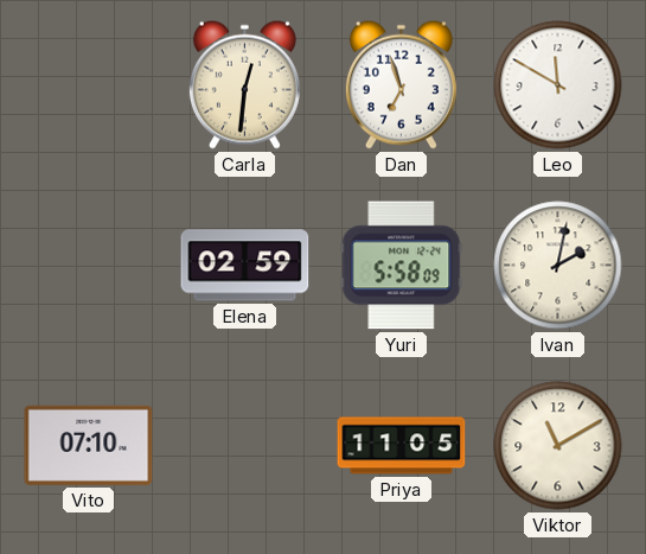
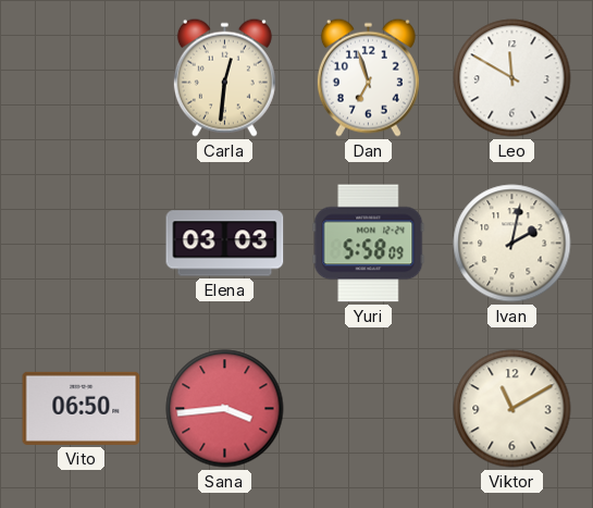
Elena: 02:59 -> 03:03
Vito: 07:10 -> 06:50
Sana: none -> 3:44
Priya: 11:05 -> none
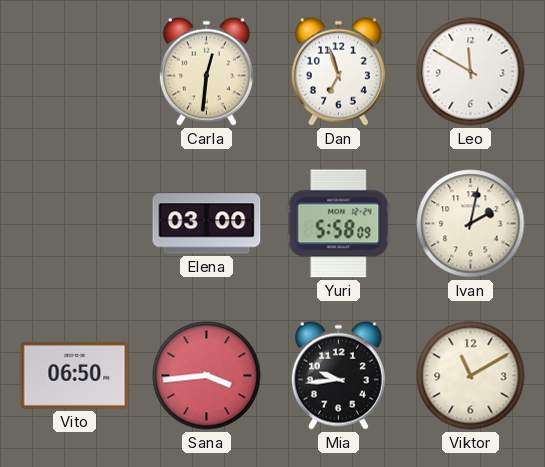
Elena: 03:03 -> 03:00
Mia: none -> 9:44
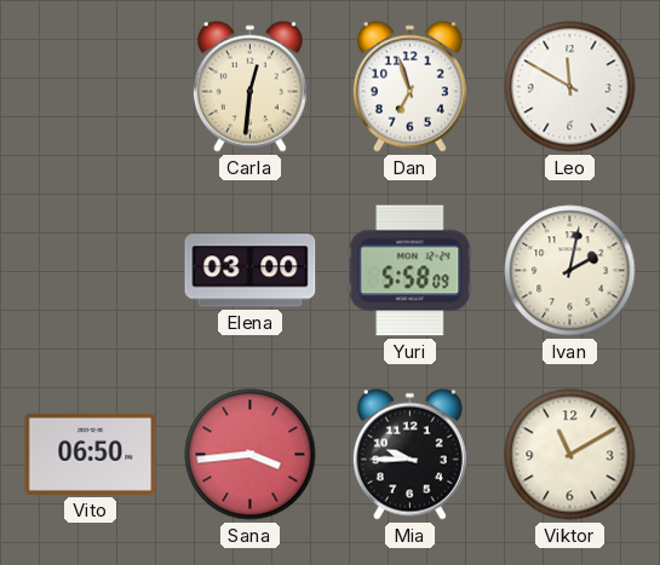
Mia: 9:44 -> 9:45
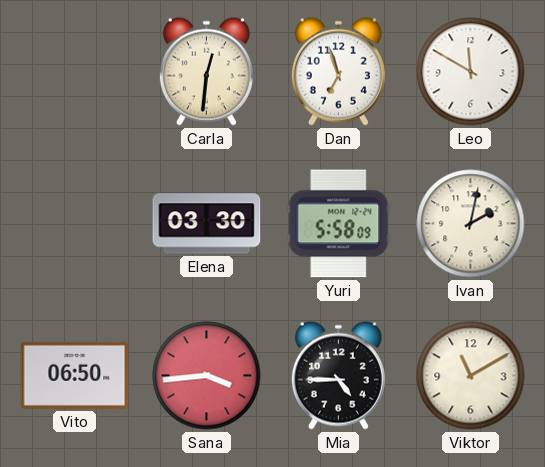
Elena: 03:00 -> 03:30
Mia: 9:45 -> 4:45
